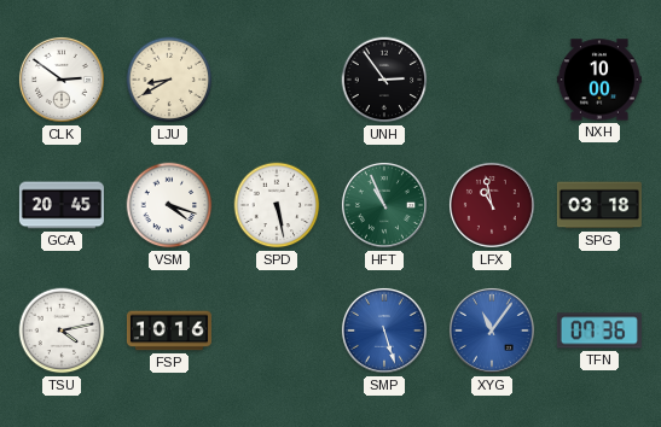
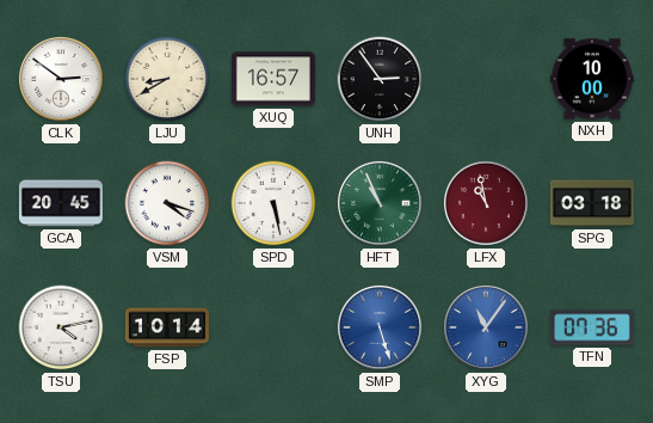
XUQ: none -> 16:57
FSP: 10:16 -> 10:14
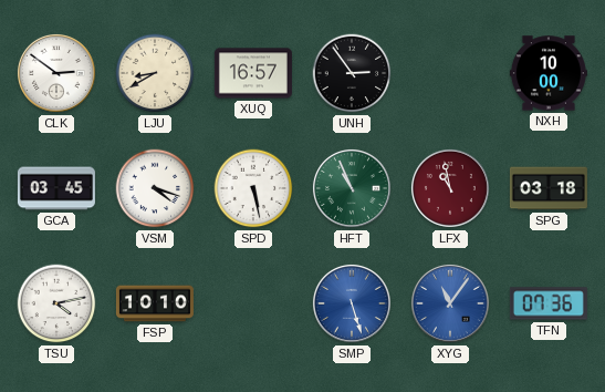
GCA: 20:45 -> 03:45
FSP: 10:14 -> 10:10
